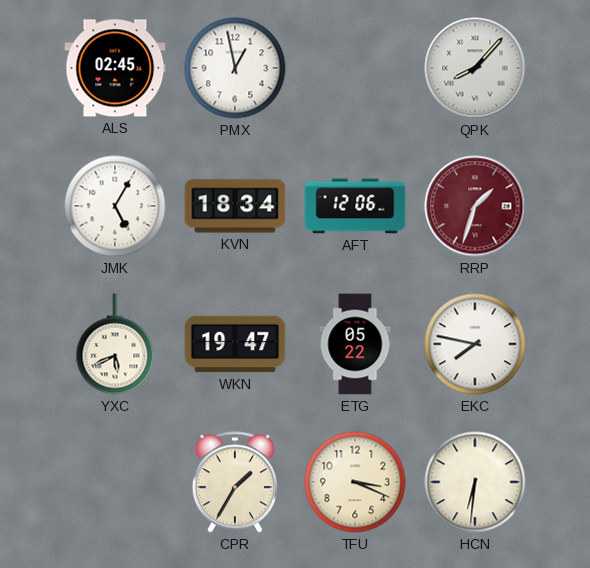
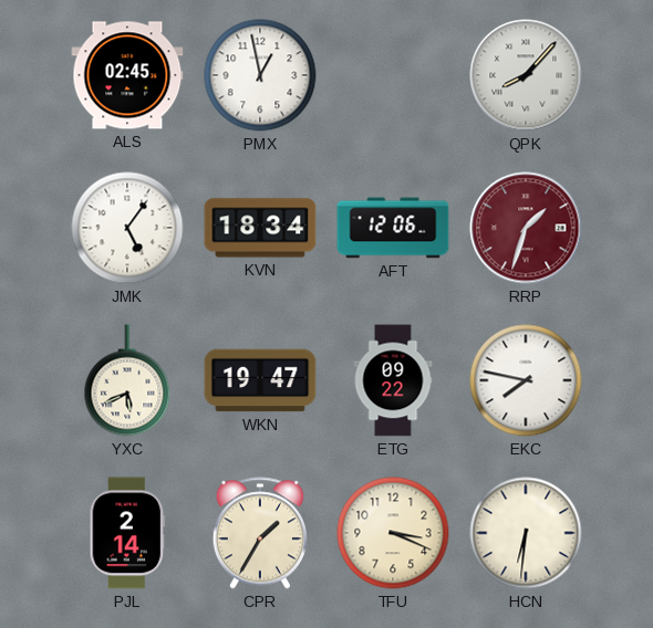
JMK: 5:05 -> 5:06
ETG: 05:22 -> 09:22
PJL: none -> 2:14
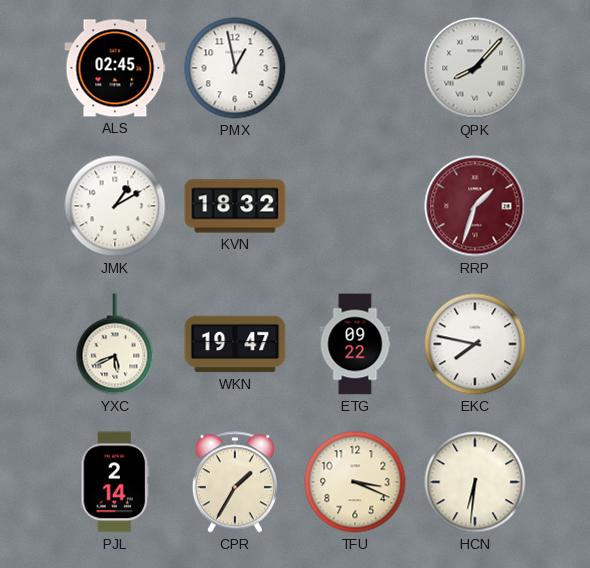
JMK: 5:06 -> 1:10
KVN: 18:34 -> 18:32
AFT: 12:06 -> none
